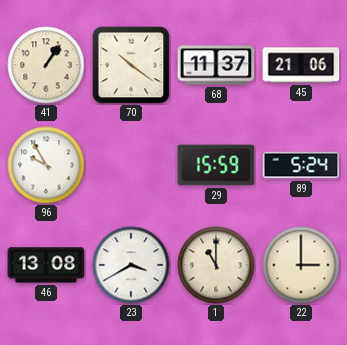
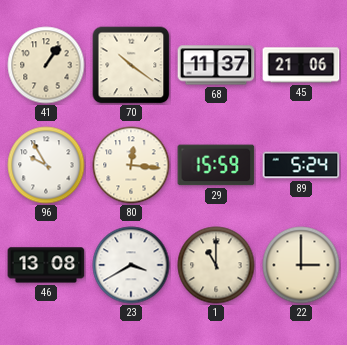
80: none -> 12:16
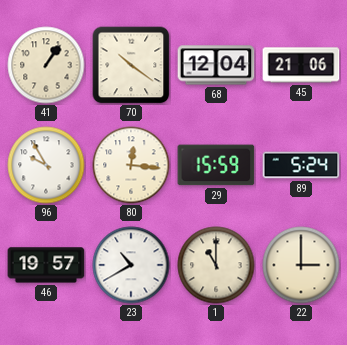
68: 11:37 -> 12:04
46: 13:08 -> 19:57
23: 3:40 -> 10:40
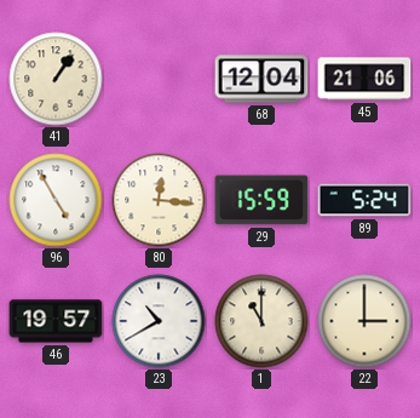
70: 10:21 -> none
96: 9:55 -> 4:55
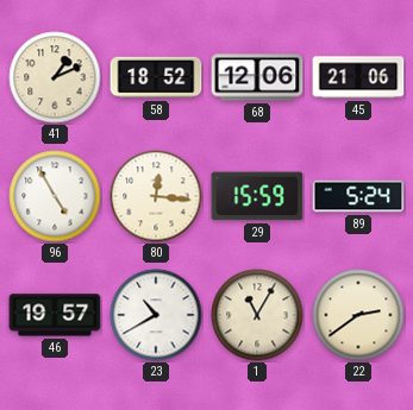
41: 1:06 -> 1:11
58: none -> 18:52
68: 12:04 -> 12:06
1: 11:00 -> 11:05
22: 3:00 -> 2:39
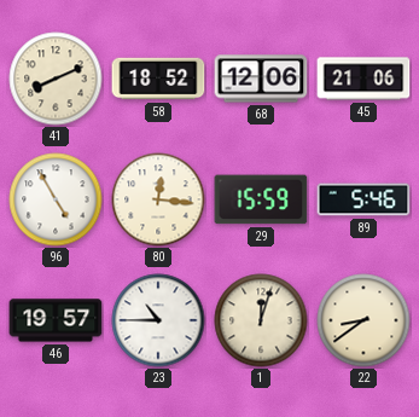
41: 1:11 -> 8:11
89: 5:24 -> 5:46
23: 10:40 -> 10:45
1: 11:05 -> 12:03
22: 2:39 -> 8:39
